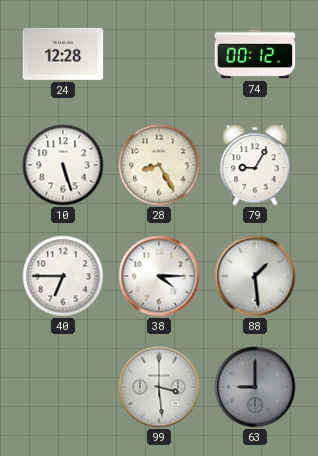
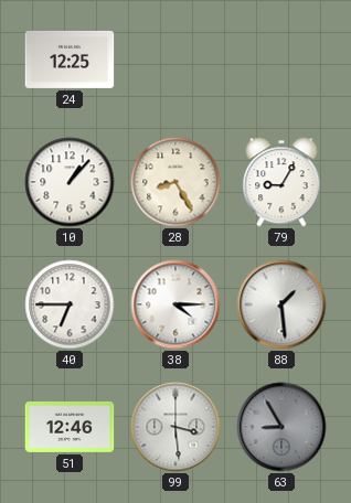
24: 12:28 -> 12:25
74: 00:12 -> none
10: 5:27 -> 1:07
51: none -> 12:46
63: 9:00 -> 8:55
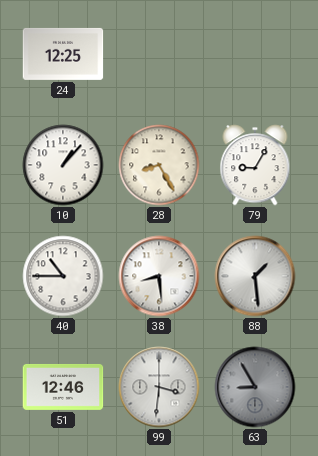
40: 6:45 -> 10:45
38: 4:15 -> 8:29
99: 3:29 -> 3:31
